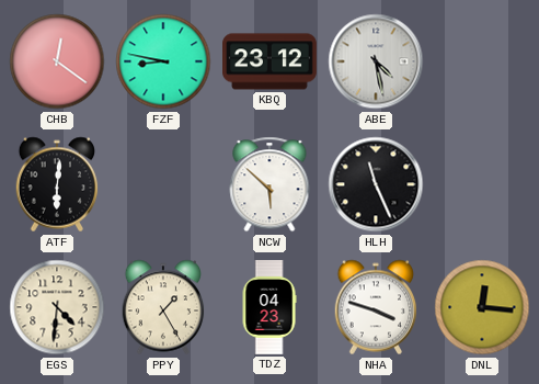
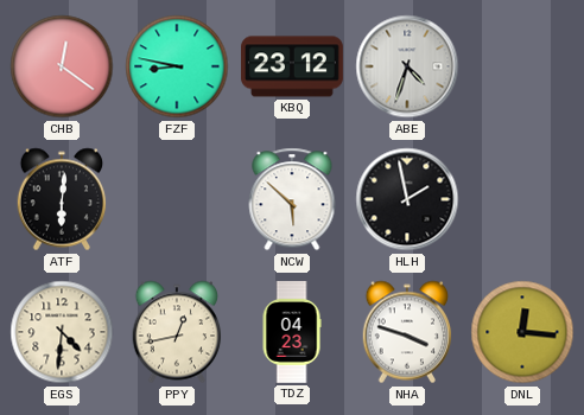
ABE: 4:28 -> 4:33
HLH: 11:26 -> 1:58
PPY: 1:25 -> 12:43
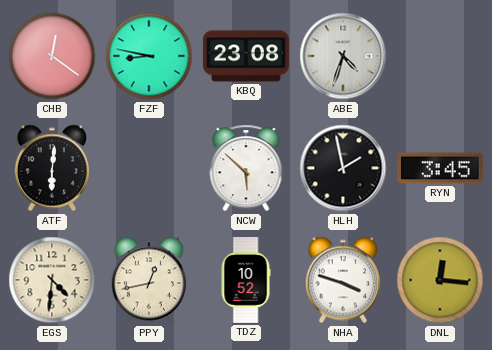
KBQ: 23:12 -> 23:08
RYN: none -> 3:45
TDZ: 04:23 -> 10:52
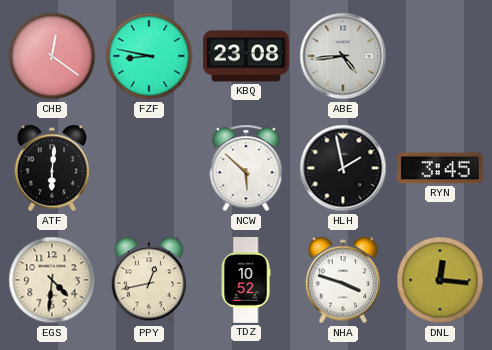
ABE: 4:33 -> 4:44
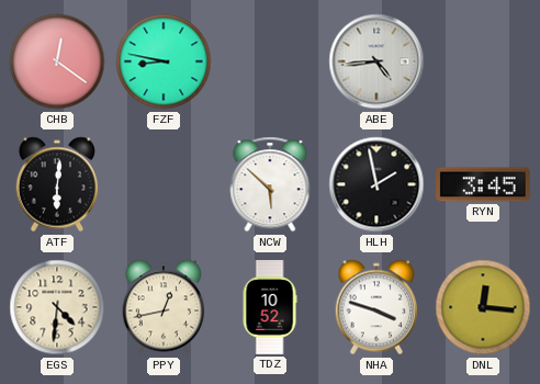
KBQ: 23:08 -> none
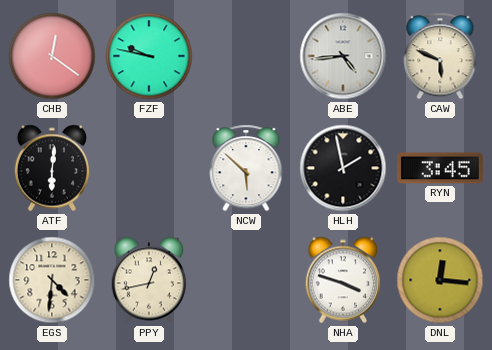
FZF: 8:47 -> 9:47
CAW: none -> 5:49
TDZ: 10:52 -> none
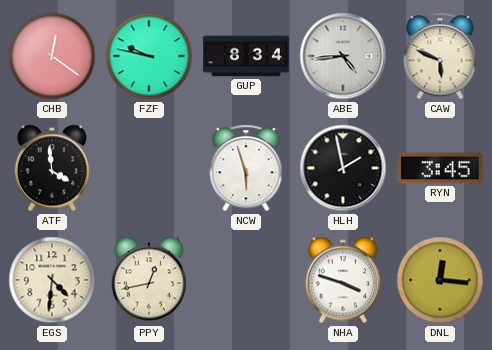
GUP: none -> 8:34
ATF: 6:01 -> 3:59
NCW: 5:52 -> 5:57
